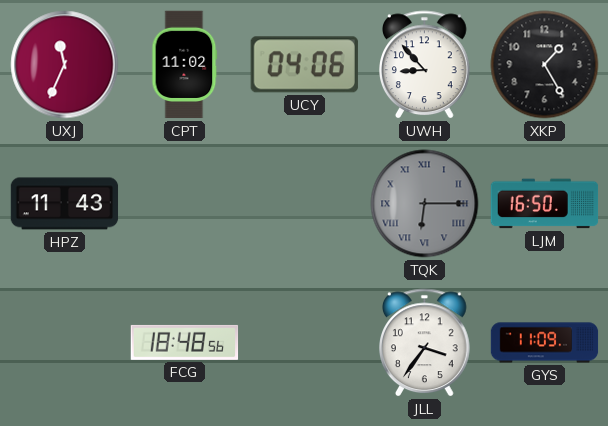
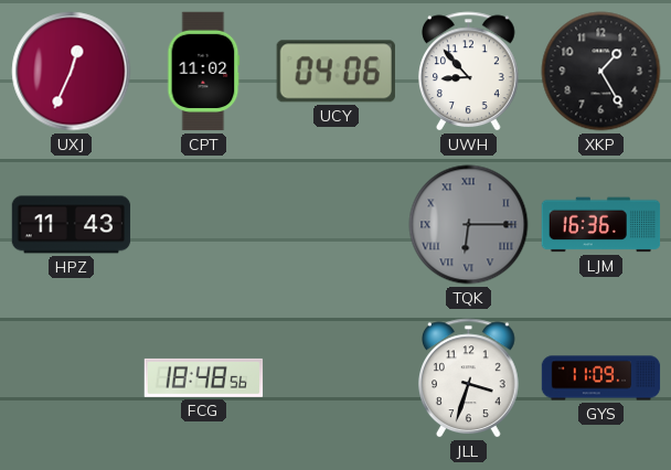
UXJ: 11:34 -> 12:34
LJM: 16:50 -> 16:36
JLL: 3:36 -> 3:33
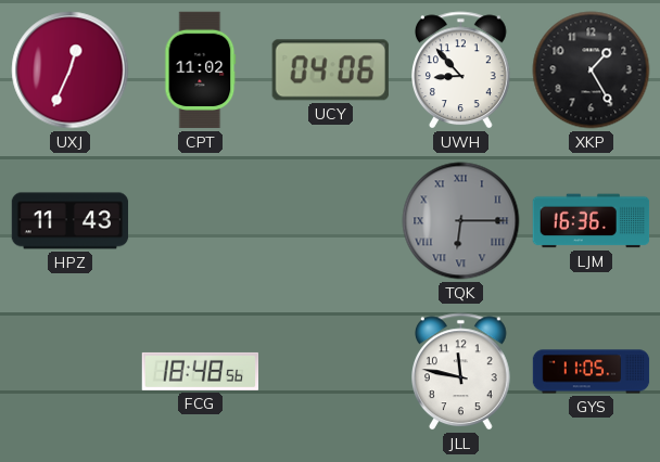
JLL: 3:33 -> 11:47
GYS: 11:09 -> 11:05
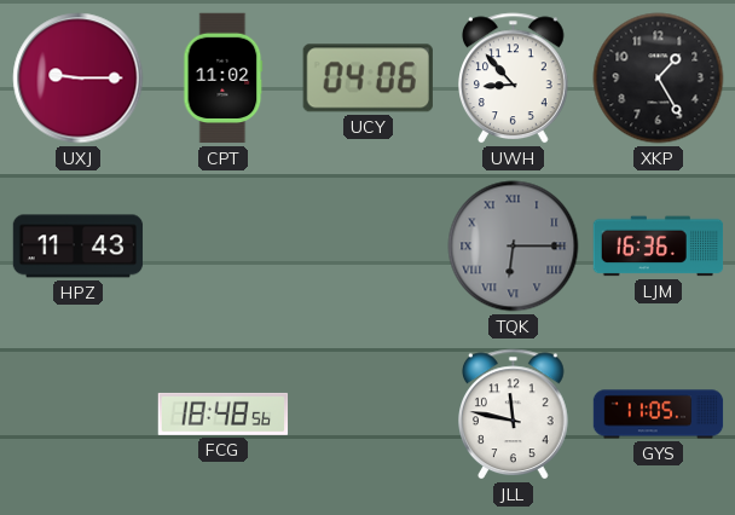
UXJ: 12:34 -> 9:15
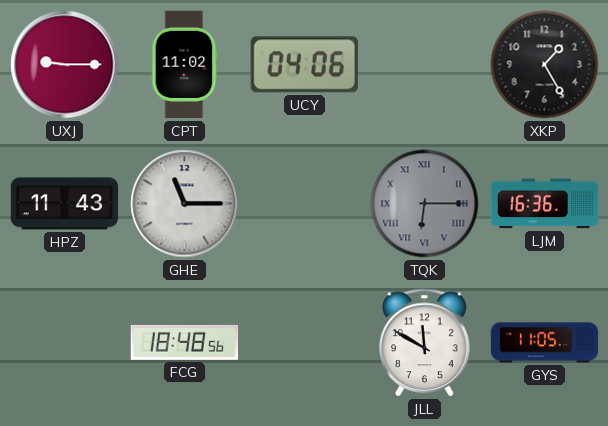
UWH: 8:53 -> none
GHE: none -> 11:15
JLL: 11:47 -> 11:50
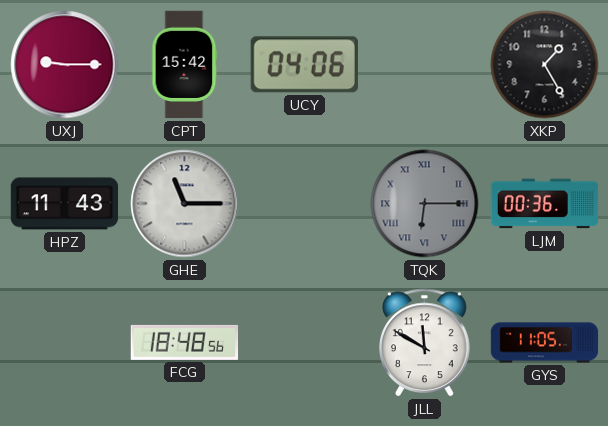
CPT: 11:02 -> 15:42
LJM: 16:36 -> 00:36
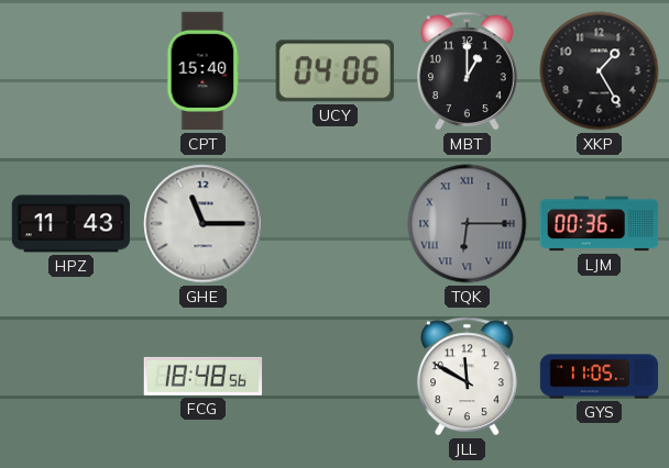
UXJ: 9:15 -> none
CPT: 15:42 -> 15:40
MBT: none -> 1:00
